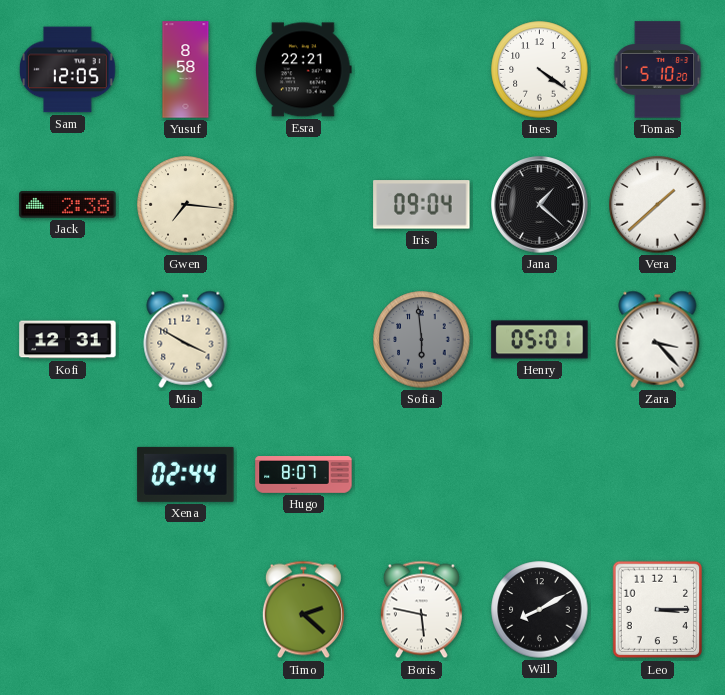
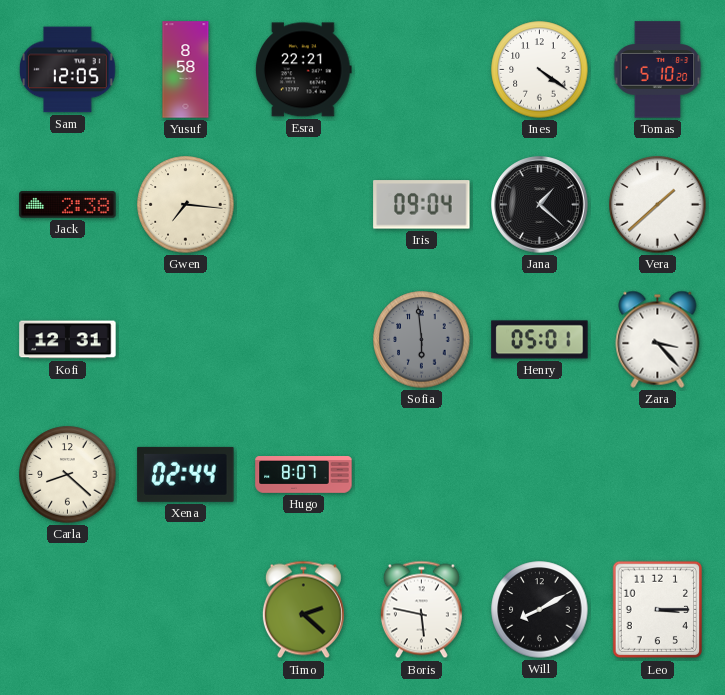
Mia: 3:50 -> none
Carla: none -> 8:22
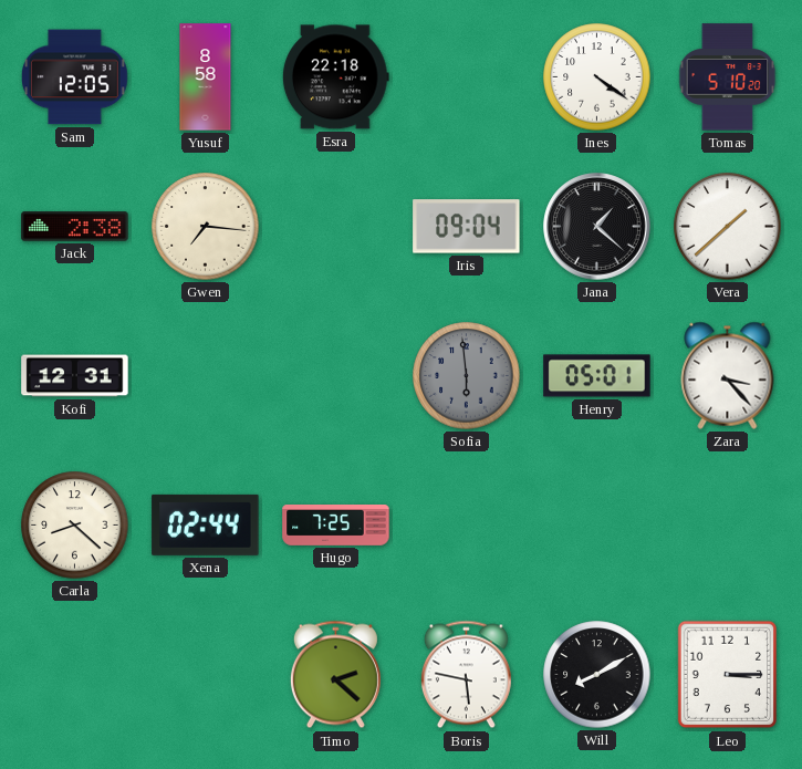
Esra: 22:21 -> 22:18
Hugo: 8:07 -> 7:25
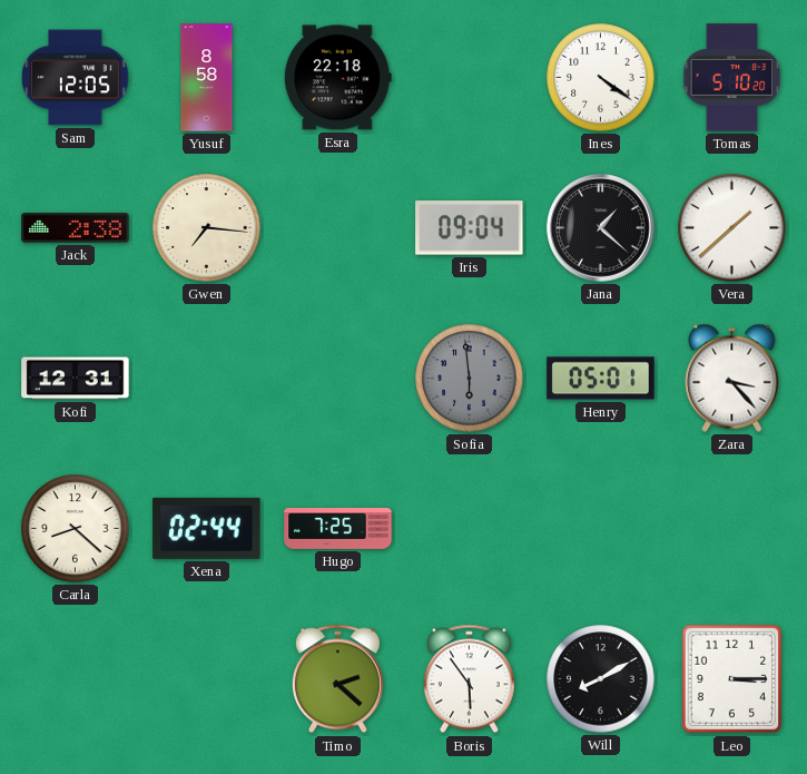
Boris: 5:47 -> 5:54
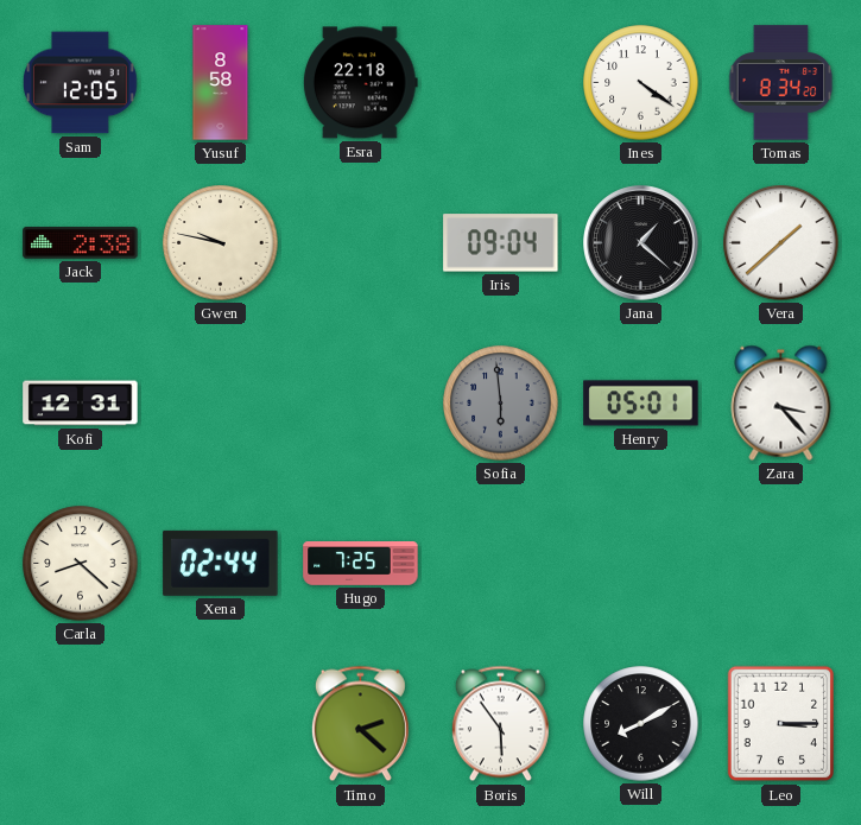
Tomas: 5:10 -> 8:34
Gwen: 7:16 -> 9:47
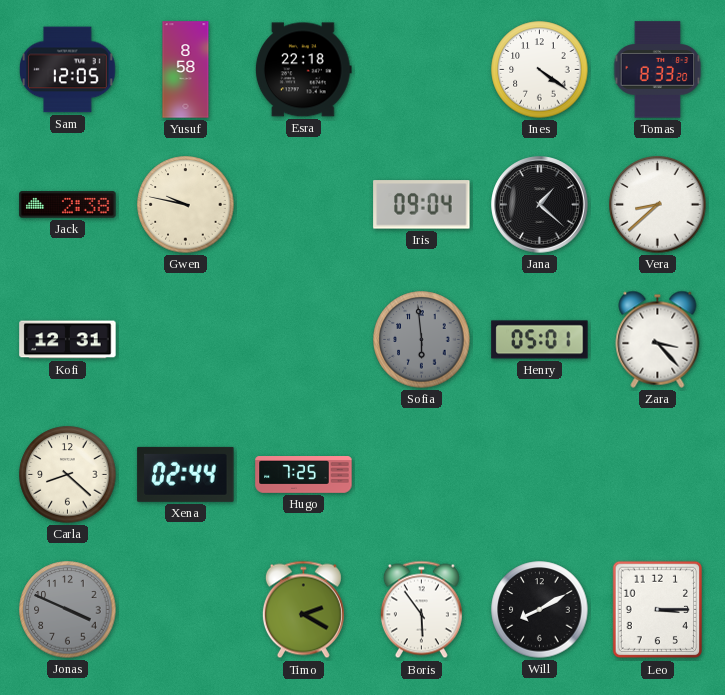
Tomas: 8:34 -> 8:33
Vera: 1:38 -> 8:38
Jonas: none -> 3:49
Timo: 2:22 -> 2:20
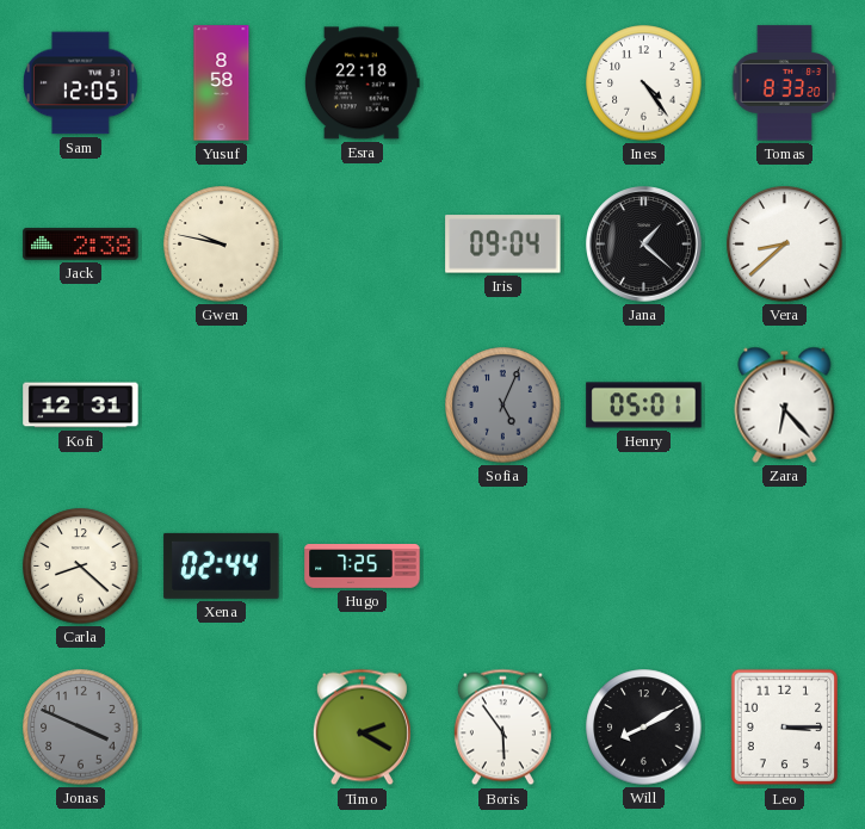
Ines: 4:21 -> 4:24
Sofia: 5:59 -> 5:04
Zara: 3:23 -> 6:23
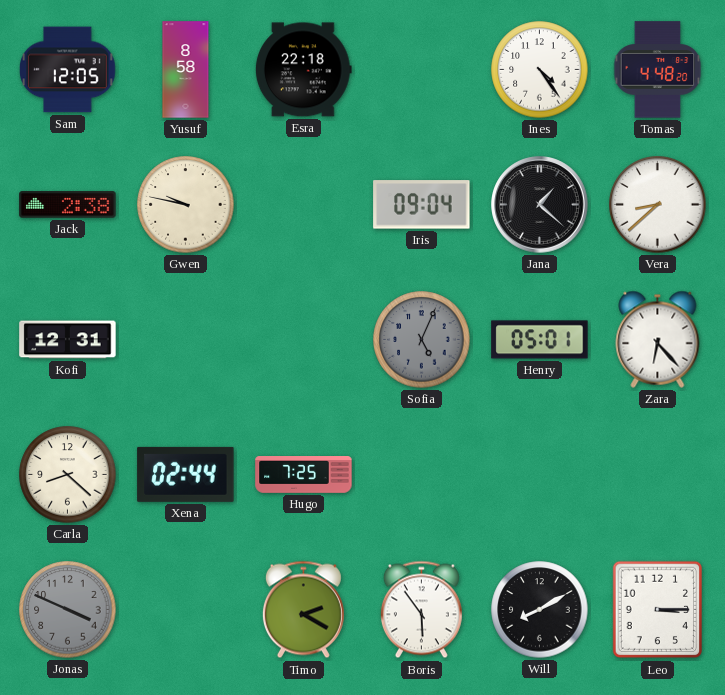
Tomas: 8:33 -> 4:48
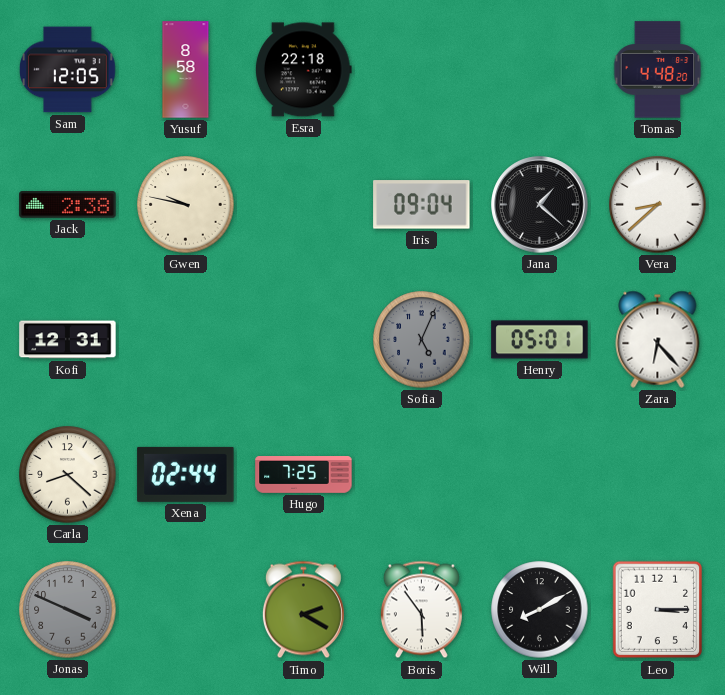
Ines: 4:24 -> none
